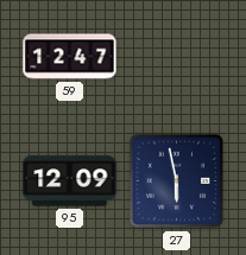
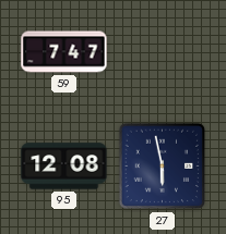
59: 12:47 -> 7:47
95: 12:09 -> 12:08
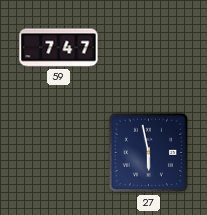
95: 12:08 -> none
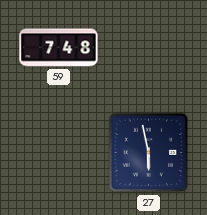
59: 7:47 -> 7:48
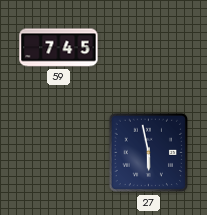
59: 7:48 -> 7:45
